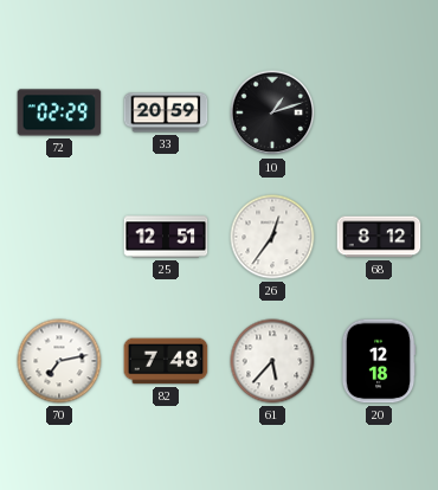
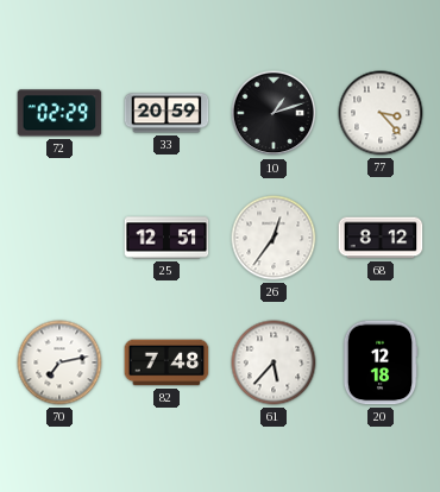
77: none -> 3:23
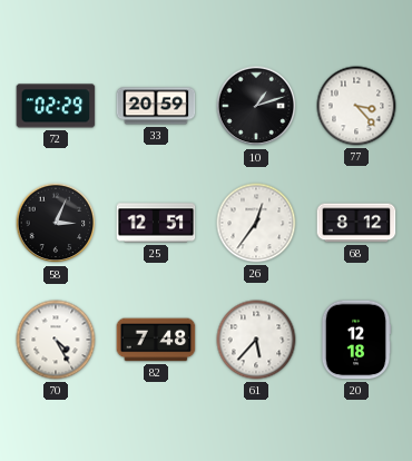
58: none -> 3:04
70: 7:13 -> 4:25
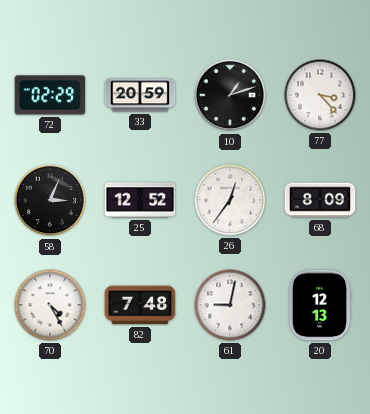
25: 12:51 -> 12:52
68: 8:12 -> 8:09
61: 5:37 -> 9:02
20: 12:18 -> 12:13
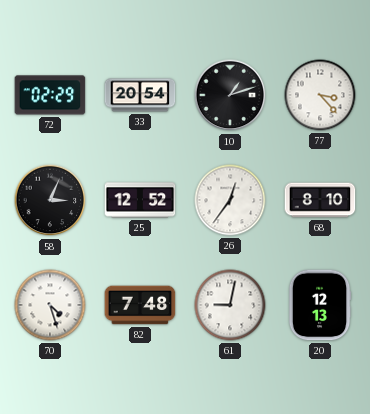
33: 20:59 -> 20:54
68: 8:09 -> 8:10
70: 4:25 -> 4:27
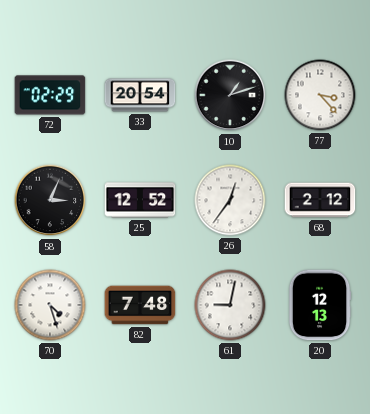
68: 8:10 -> 2:12
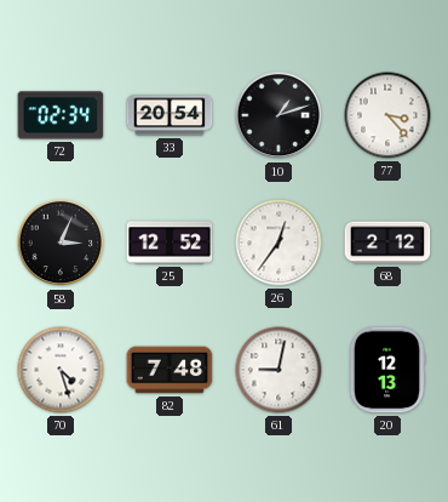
72: 02:29 -> 02:34
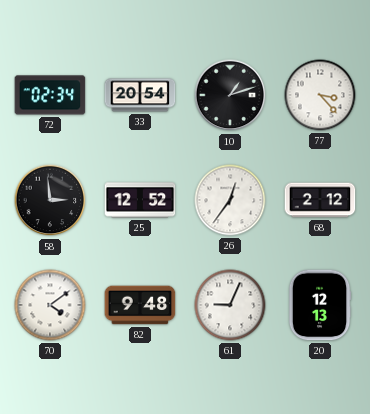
58: 3:04 -> 2:59
70: 4:27 -> 4:09
82: 7:48 -> 9:48
61: 9:02 -> 9:04
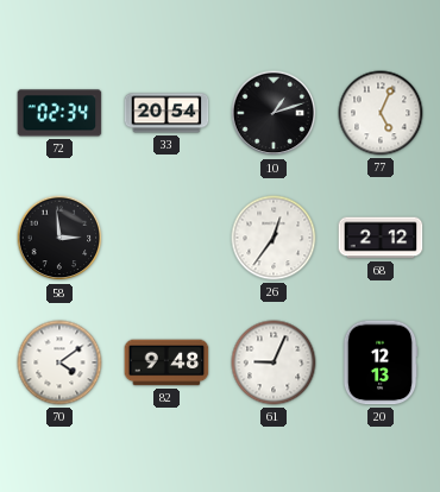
77: 3:23 -> 5:04
25: 12:52 -> none
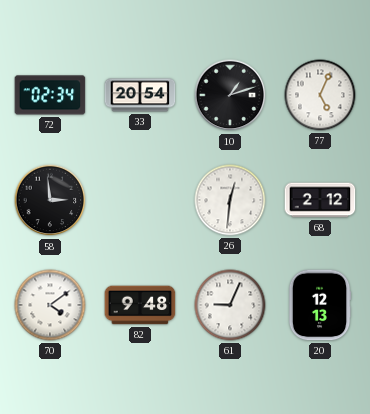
26: 12:36 -> 12:31
